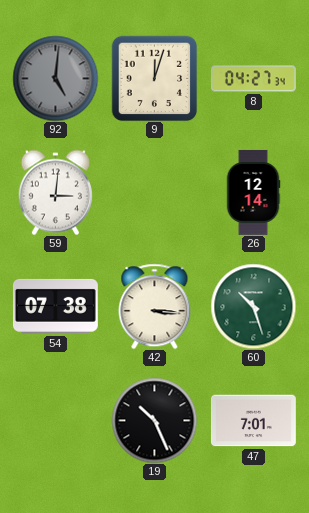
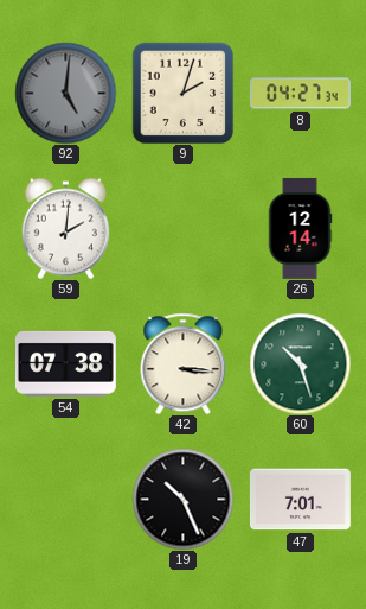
9: 12:03 -> 2:03
59: 3:01 -> 2:01
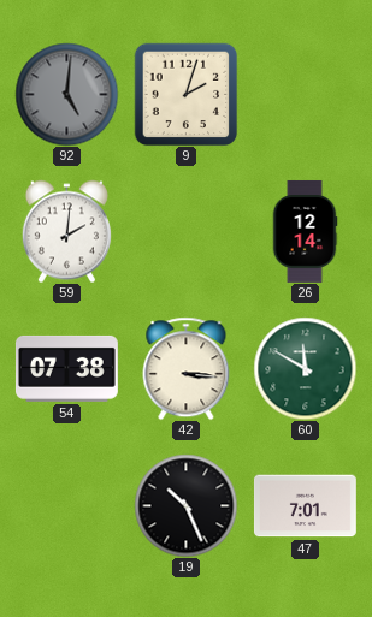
8: 04:27 -> none
60: 10:27 -> 11:50
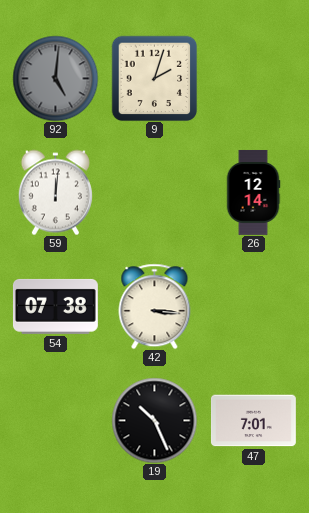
59: 2:01 -> 12:01
60: 11:50 -> none
